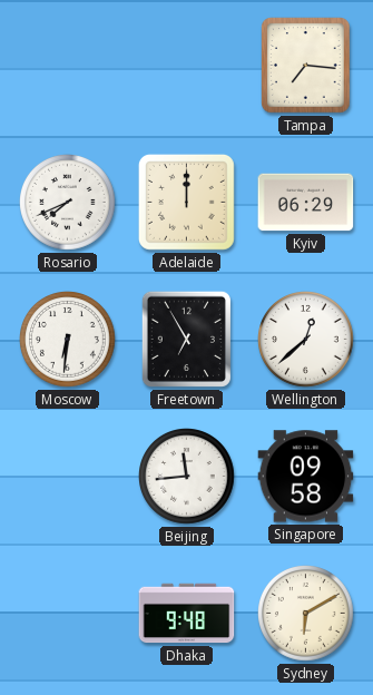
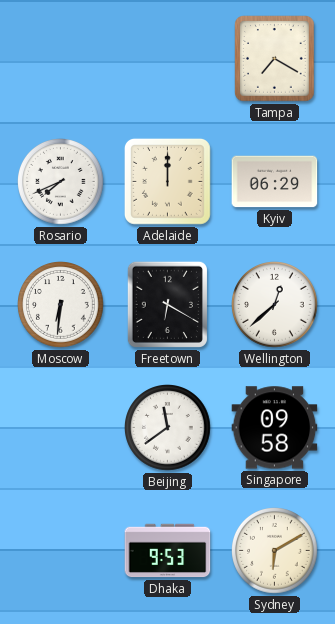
Tampa: 7:16 -> 7:20
Freetown: 6:55 -> 6:20
Beijing: 11:44 -> 11:39
Dhaka: 9:48 -> 9:53
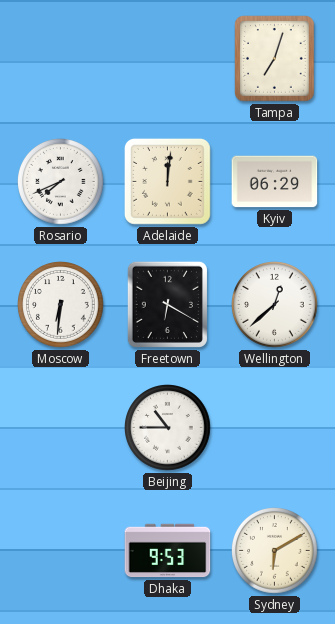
Tampa: 7:20 -> 7:03
Adelaide: 12:00 -> 12:01
Beijing: 11:39 -> 10:45
Singapore: 09:58 -> none
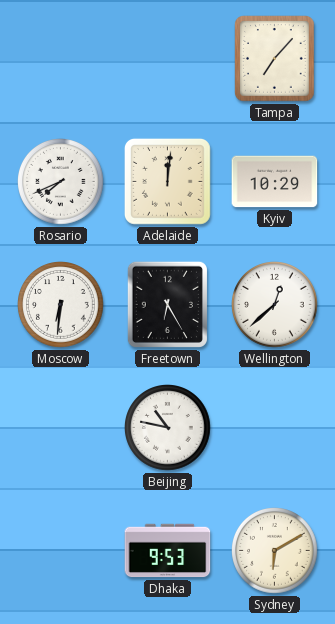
Tampa: 7:03 -> 7:07
Kyiv: 06:29 -> 10:29
Freetown: 6:20 -> 6:25
Beijing: 10:45 -> 10:47
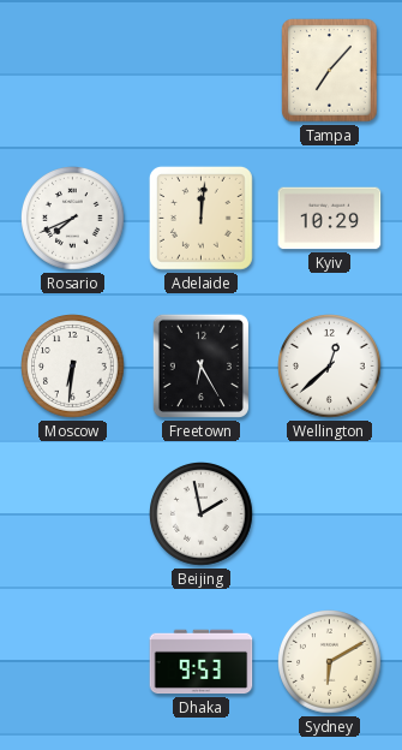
Beijing: 10:47 -> 1:58
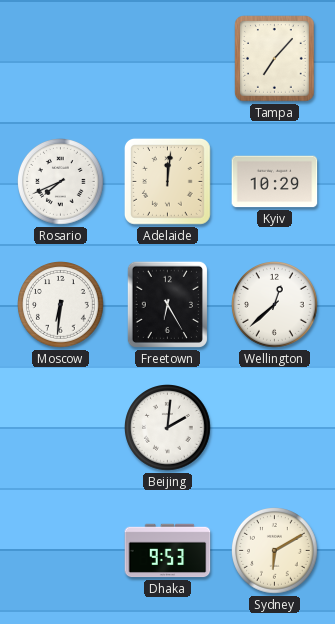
Beijing: 1:58 -> 2:01
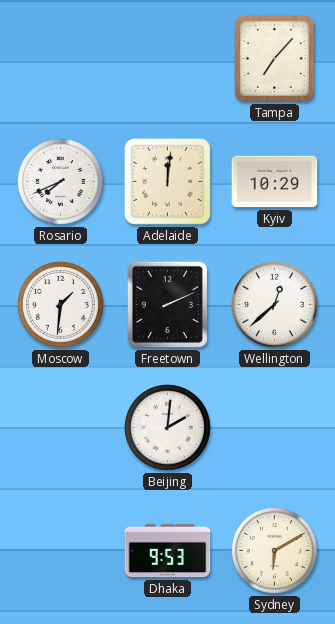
Moscow: 6:31 -> 1:31
Freetown: 6:25 -> 2:11
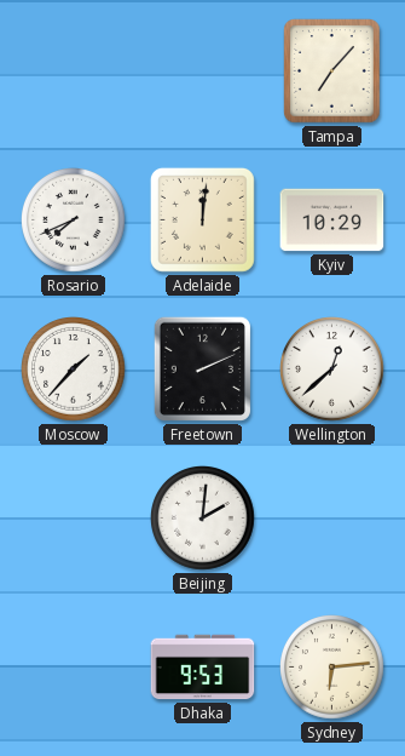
Moscow: 1:31 -> 1:37
Sydney: 6:10 -> 6:14
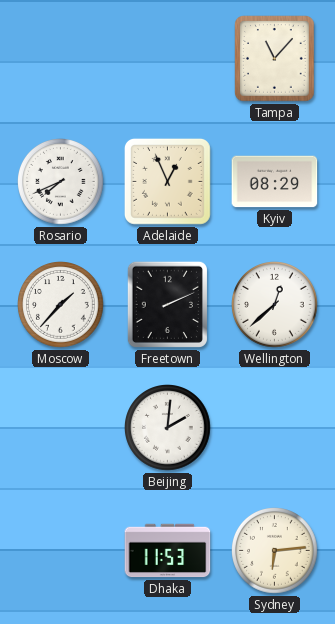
Tampa: 7:07 -> 11:07
Adelaide: 12:01 -> 12:56
Kyiv: 10:29 -> 08:29
Dhaka: 9:53 -> 11:53
